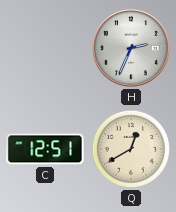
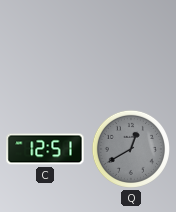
H: 2:34 -> none
Q dial: cream -> grey
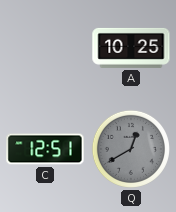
A: none -> 10:25
